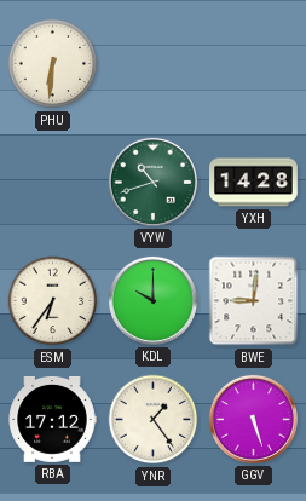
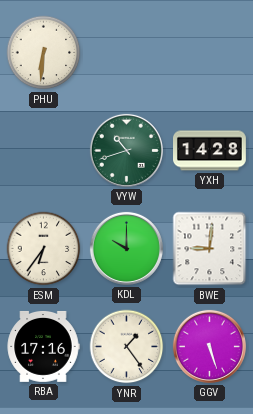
RBA: 17:12 -> 17:16
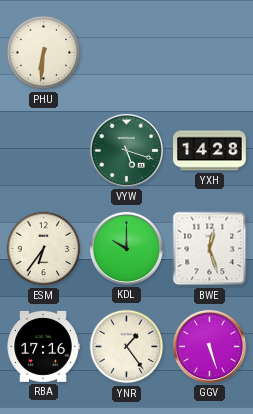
VYW: 10:42 -> 5:18
BWE: 9:01 -> 12:27
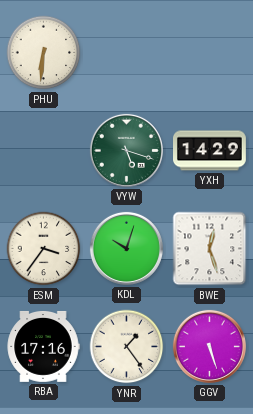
YXH: 14:28 -> 14:29
ESM: 6:36 -> 3:36
KDL: 10:00 -> 10:03
